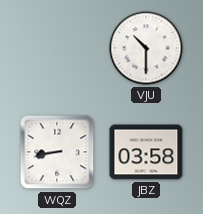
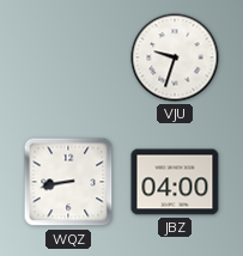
VJU: 10:30 -> 9:33
JBZ: 03:58 -> 04:00
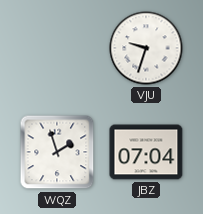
WQZ: 8:43 -> 1:57
JBZ: 04:00 -> 07:04
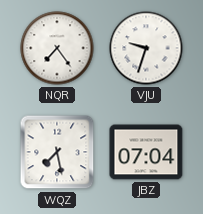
NQR: none -> 7:24
WQZ: 1:57 -> 7:28
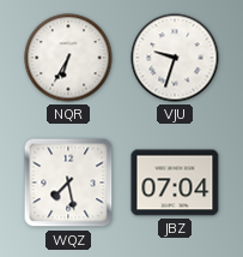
NQR: 7:24 -> 6:35
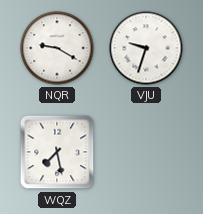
NQR: 6:35 -> 9:20
JBZ: 07:04 -> none
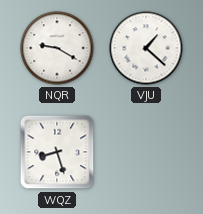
VJU: 9:33 -> 1:22
WQZ: 7:28 -> 8:27
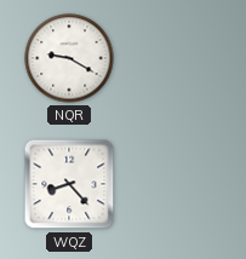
VJU: 1:22 -> none
WQZ: 8:27 -> 8:23
